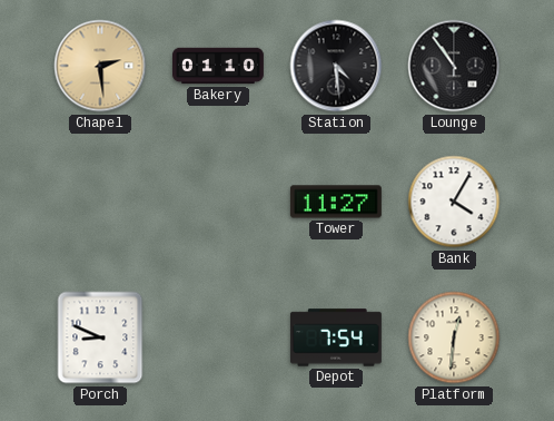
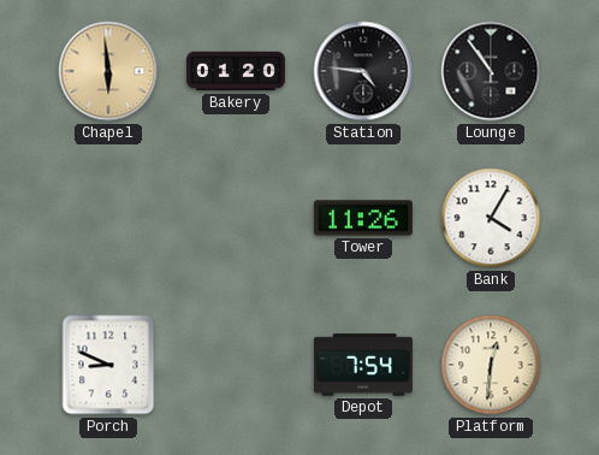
Chapel: 2:29 -> 5:59
Bakery: 01:10 -> 01:20
Station: 4:29 -> 4:46
Tower: 11:27 -> 11:26
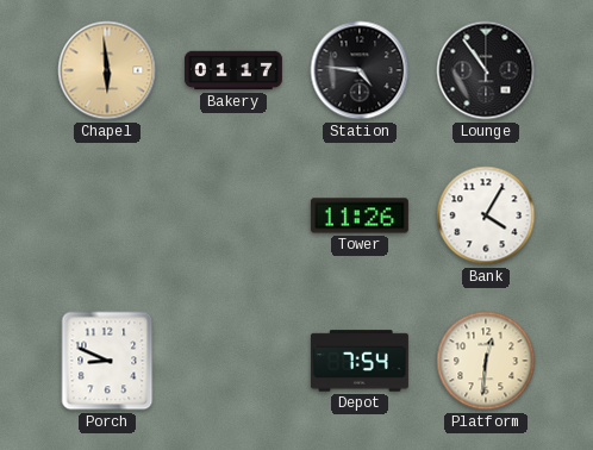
Bakery: 01:20 -> 01:17
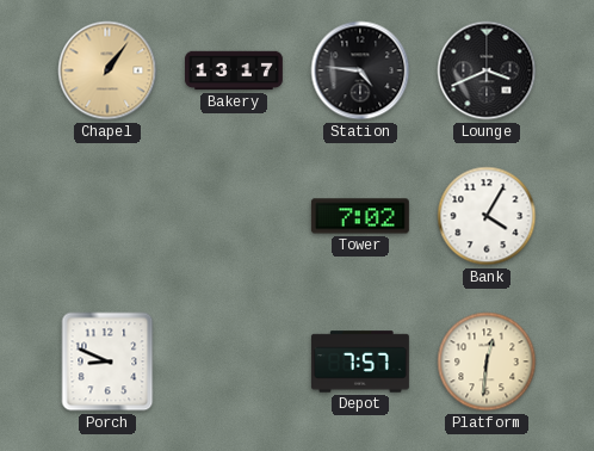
Chapel: 5:59 -> 1:06
Bakery: 01:17 -> 13:17
Lounge: 10:54 -> 3:41
Tower: 11:26 -> 7:02
Depot: 7:54 -> 7:57
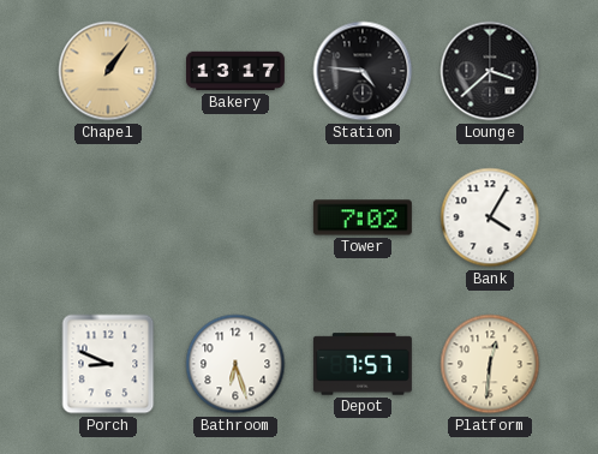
Lounge: 3:41 -> 3:38
Bathroom: none -> 6:27
